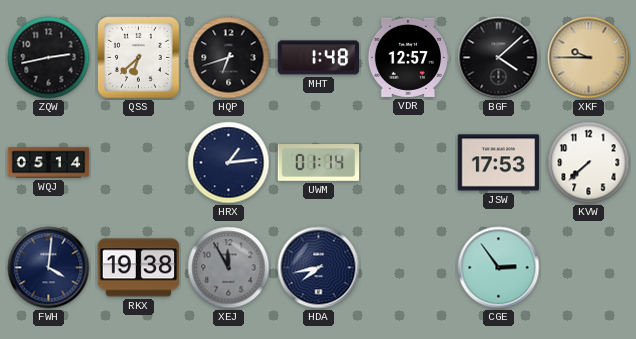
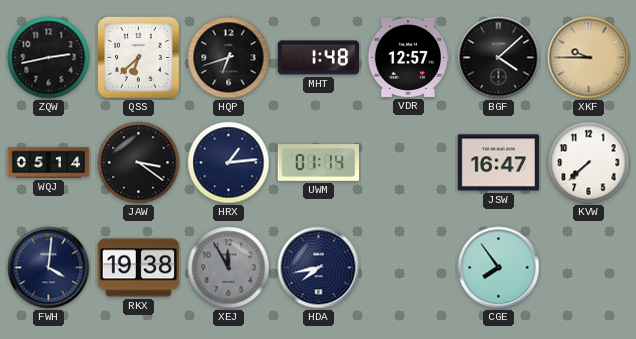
JAW: none -> 3:21
JSW: 17:53 -> 16:47
CGE: 2:54 -> 7:54
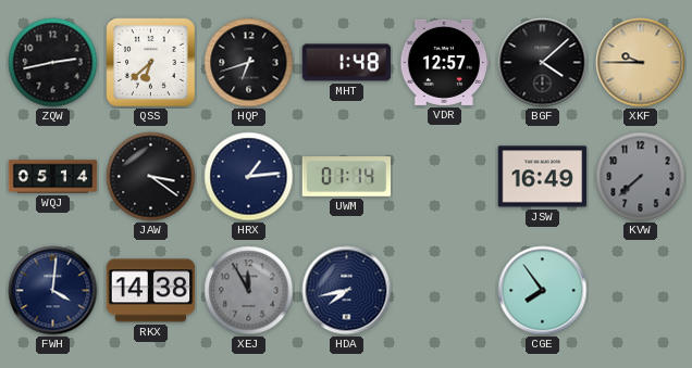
JSW: 16:47 -> 16:49
KVW dial: white -> grey
RKX: 19:38 -> 14:38
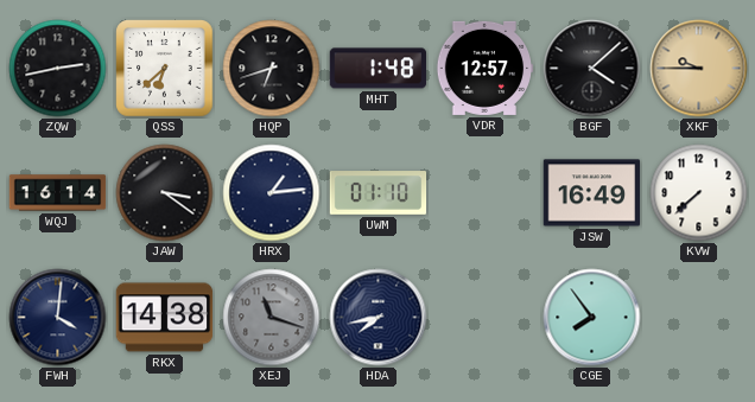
WQJ: 05:14 -> 16:14
UWM: 01:14 -> 01:10
KVW dial: grey -> white
XEJ: 11:55 -> 11:18
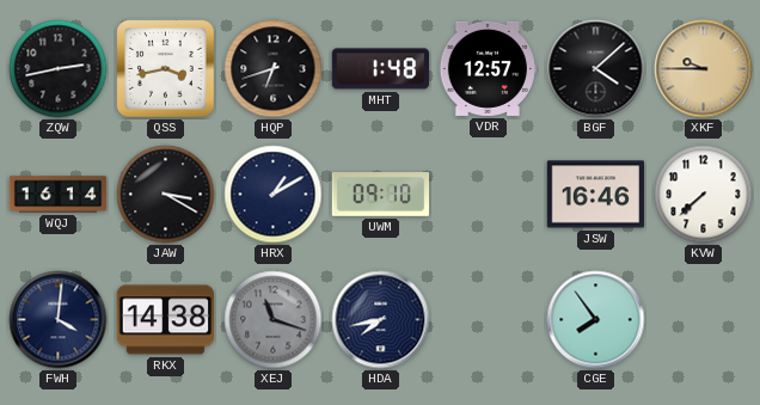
QSS: 6:38 -> 3:43
JAW: 3:21 -> 3:20
HRX: 1:14 -> 1:10
UWM: 01:10 -> 09:10
JSW: 16:49 -> 16:46
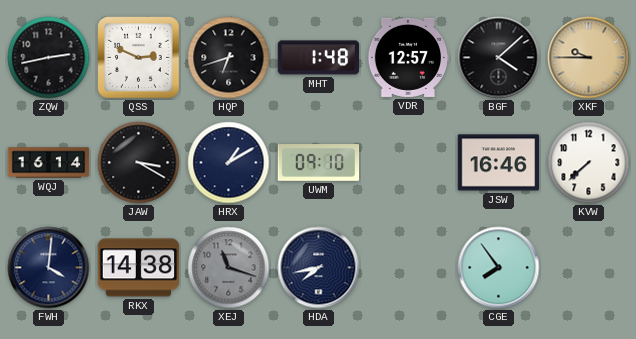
QSS: 3:43 -> 2:49
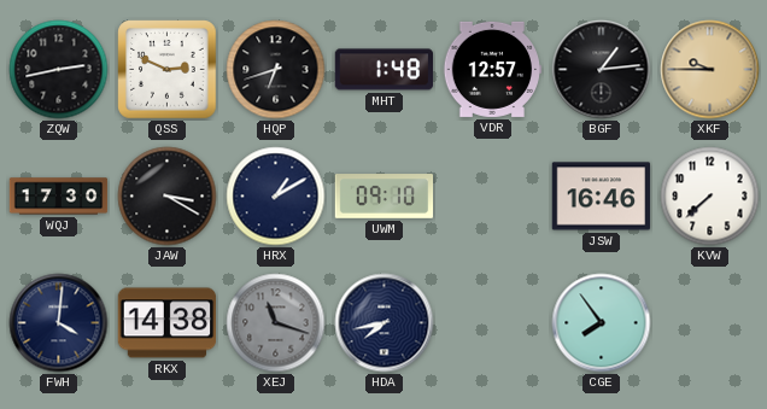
BGF: 4:08 -> 1:14
WQJ: 16:14 -> 17:30
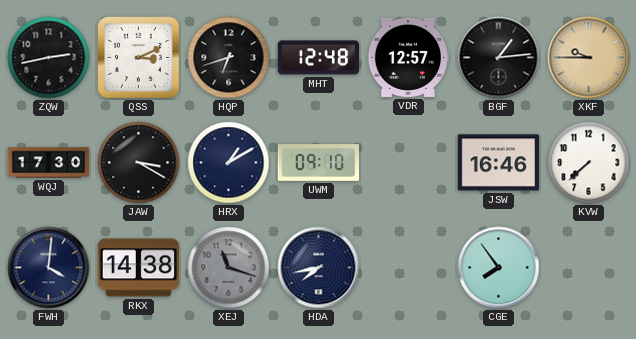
QSS: 2:49 -> 3:11
MHT: 1:48 -> 12:48
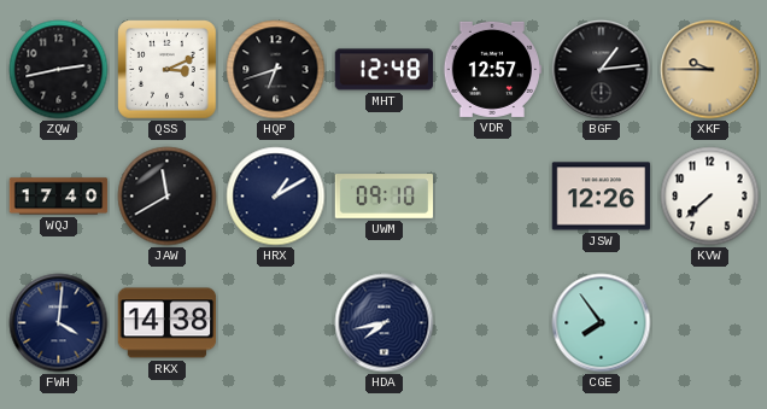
WQJ: 17:30 -> 17:40
JAW: 3:20 -> 11:40
JSW: 16:46 -> 12:26
XEJ: 11:18 -> none
